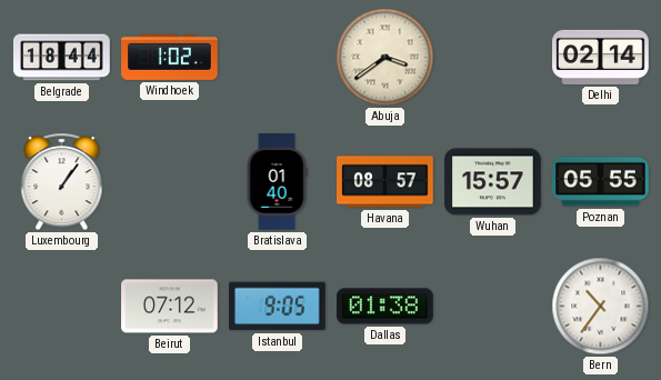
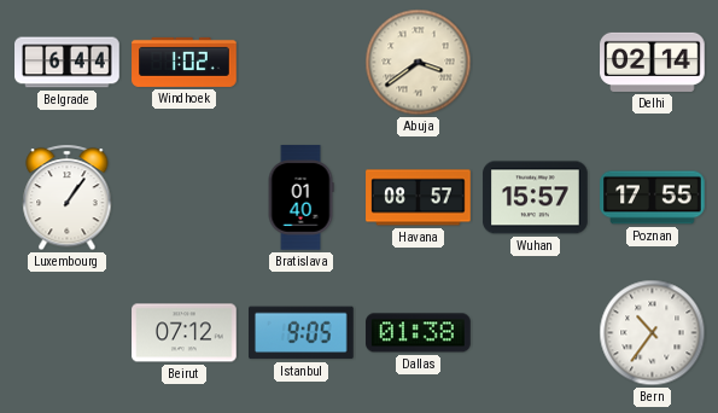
Belgrade: 18:44 -> 6:44
Poznan: 05:55 -> 17:55
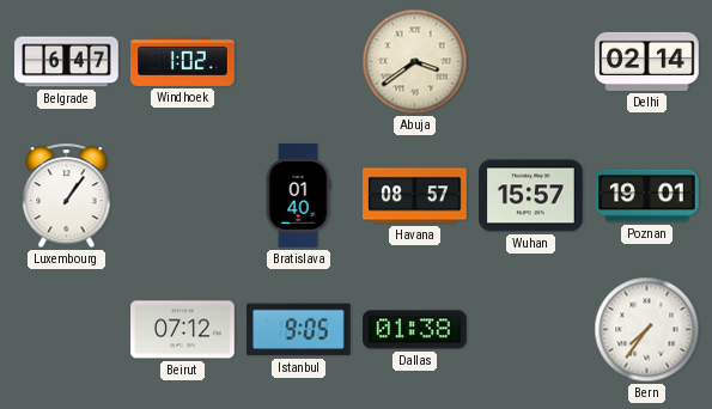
Belgrade: 6:44 -> 6:47
Poznan: 17:55 -> 19:01
Bern: 10:36 -> 7:36
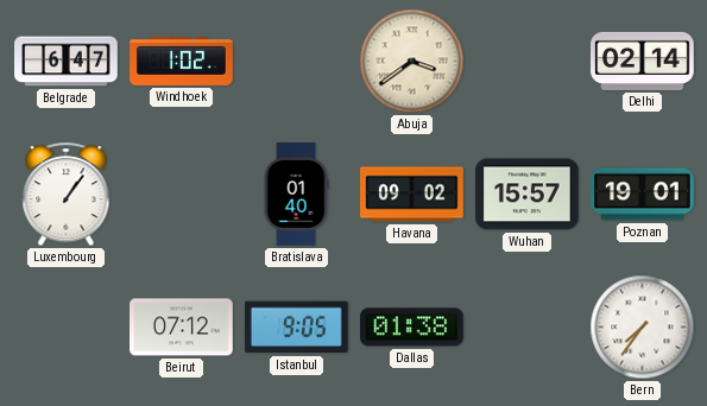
Havana: 08:57 -> 09:02
